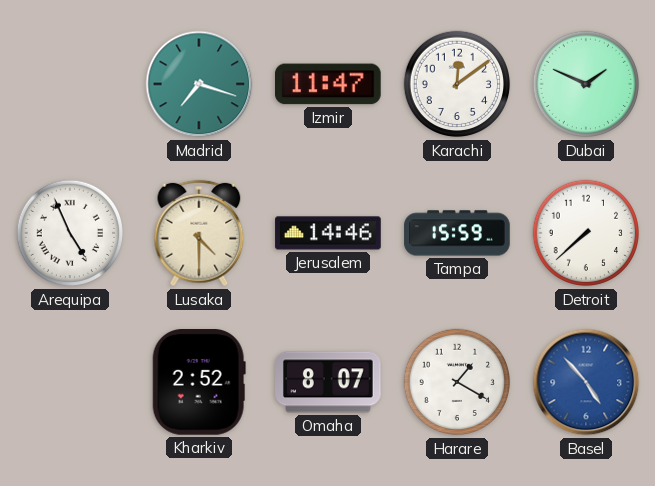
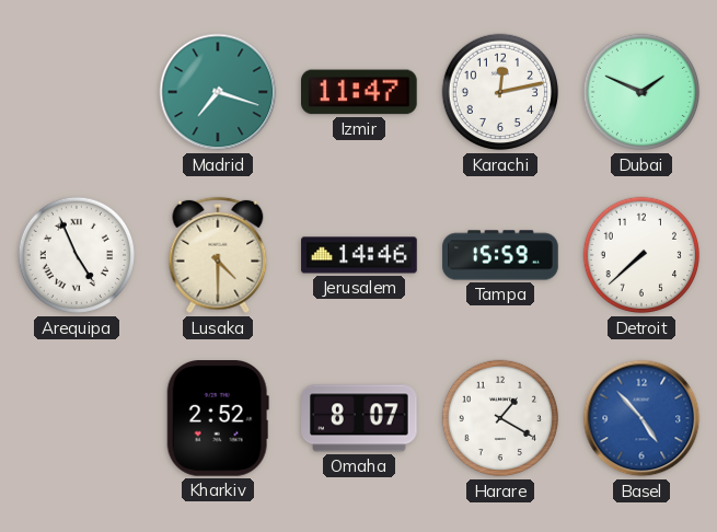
Karachi: 12:09 -> 12:13
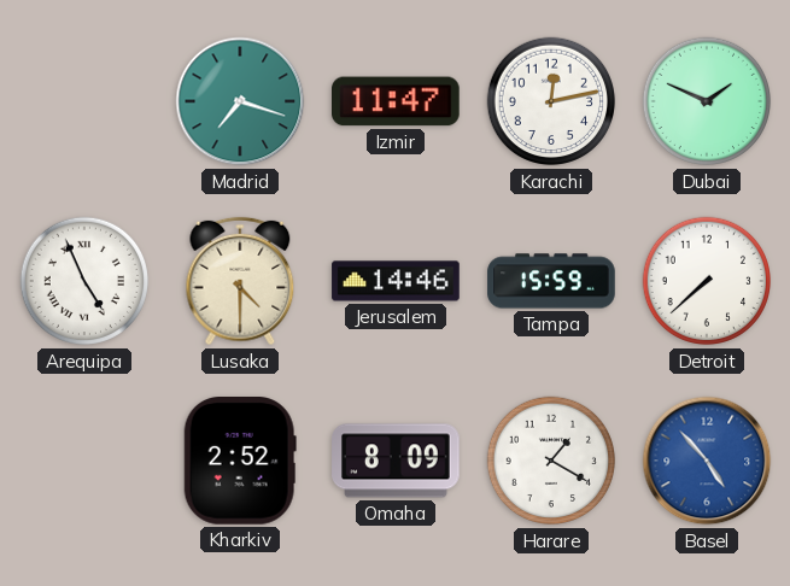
Omaha: 8:07 -> 8:09
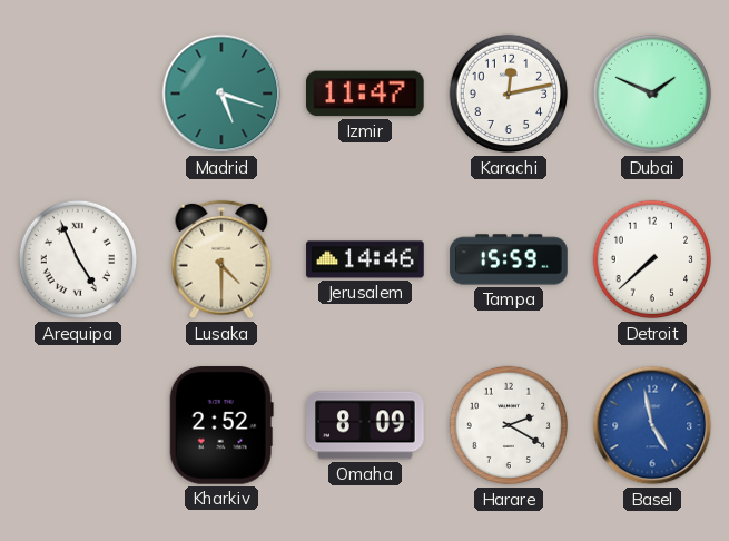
Madrid: 7:18 -> 5:18
Harare: 1:20 -> 2:20
Basel: 4:53 -> 4:58
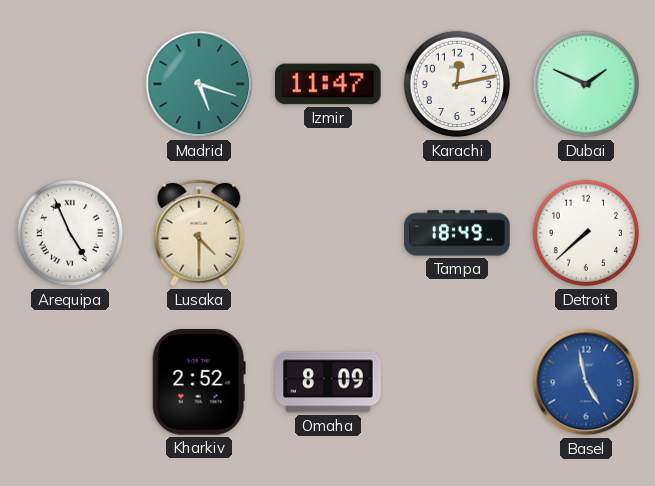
Jerusalem: 14:46 -> none
Tampa: 15:59 -> 18:49
Harare: 2:20 -> none
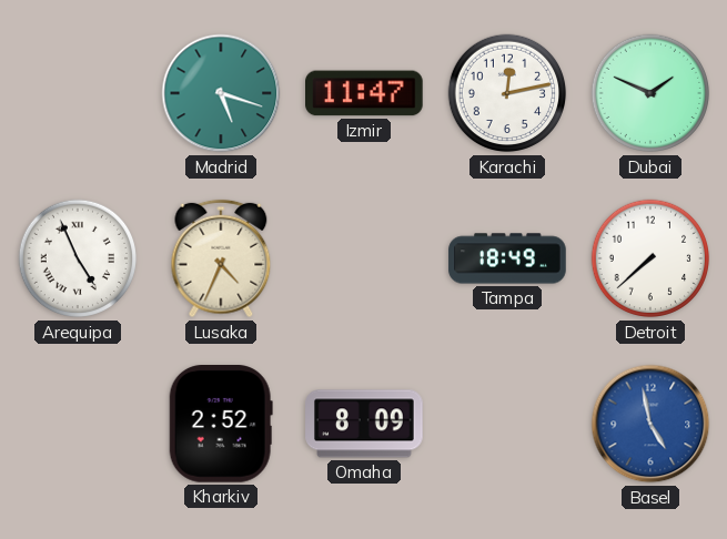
Lusaka: 4:30 -> 4:34
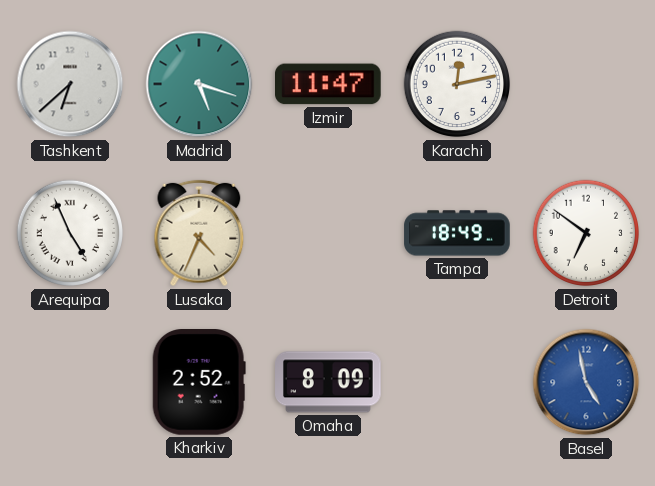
Tashkent: none -> 6:38
Dubai: 1:49 -> none
Detroit: 7:38 -> 6:51
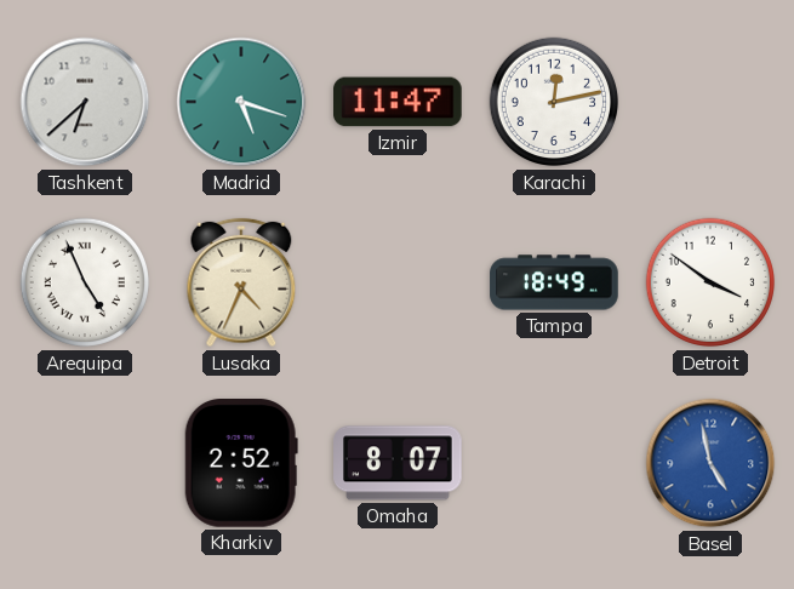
Detroit: 6:51 -> 3:51
Omaha: 8:09 -> 8:07
